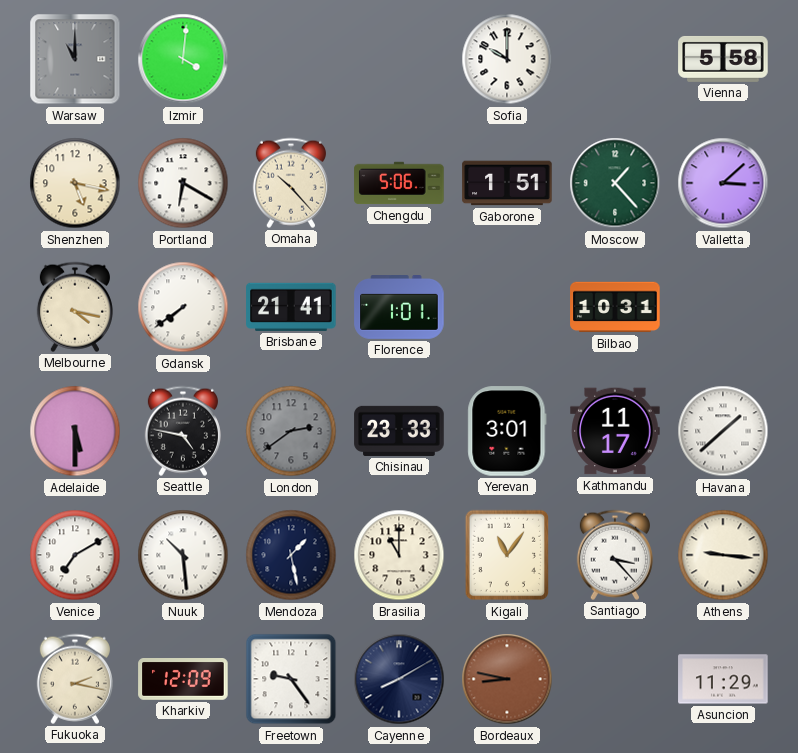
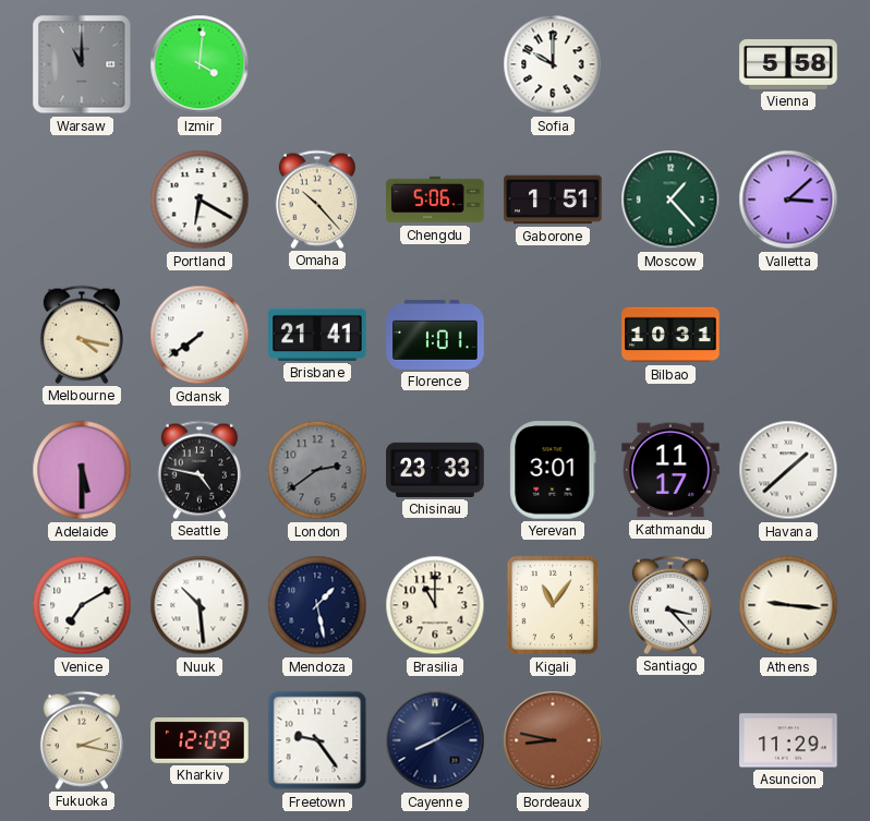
Shenzhen: 5:17 -> none
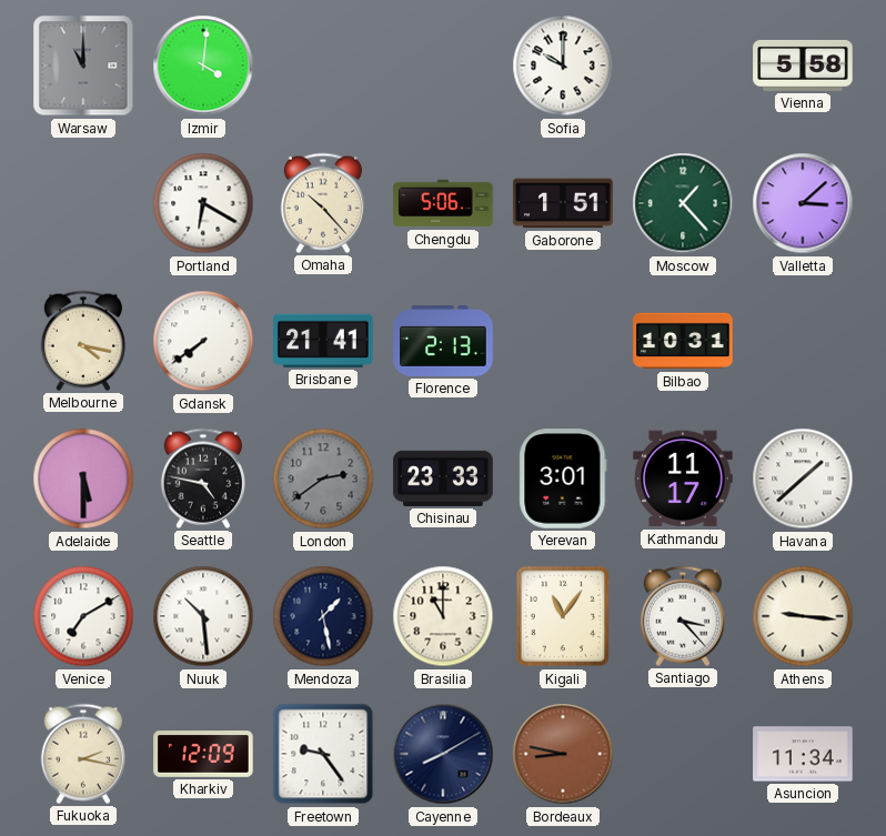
Florence: 1:01 -> 2:13
Asuncion: 11:29 -> 11:34
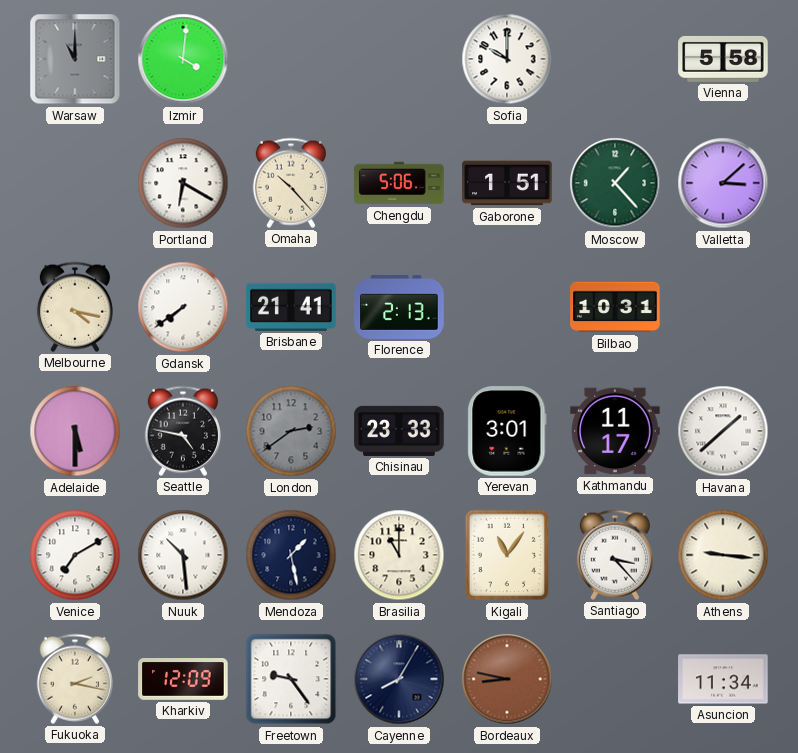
Cayenne: 8:10 -> 8:05
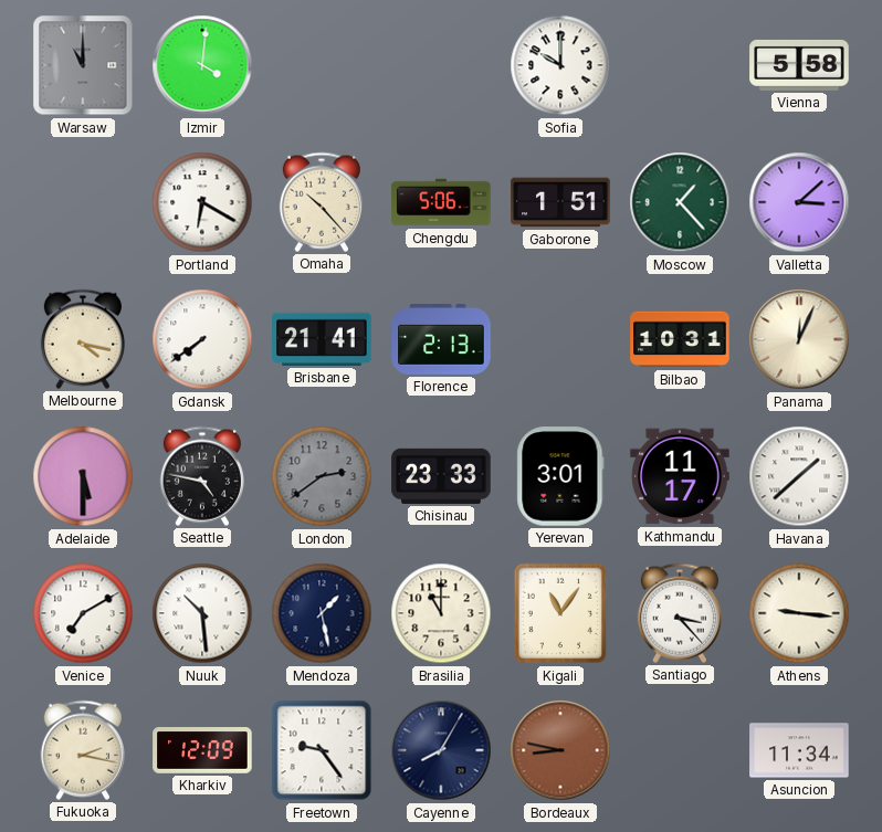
Panama: none -> 12:04
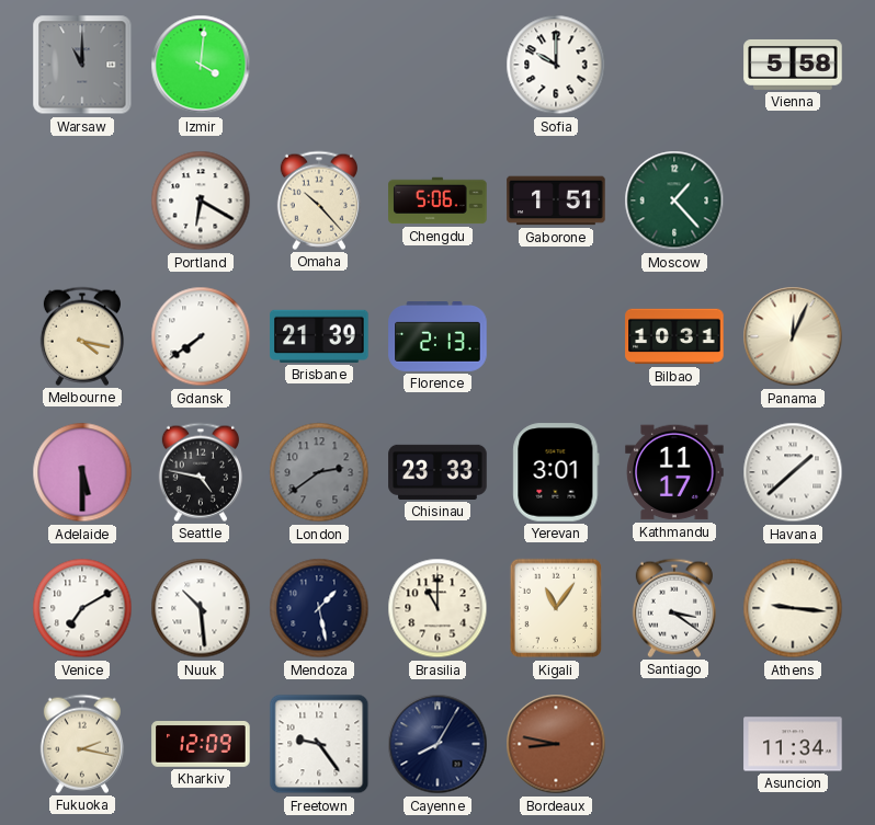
Valletta: 3:08 -> none
Brisbane: 21:41 -> 21:39
Santiago: 3:23 -> 3:21
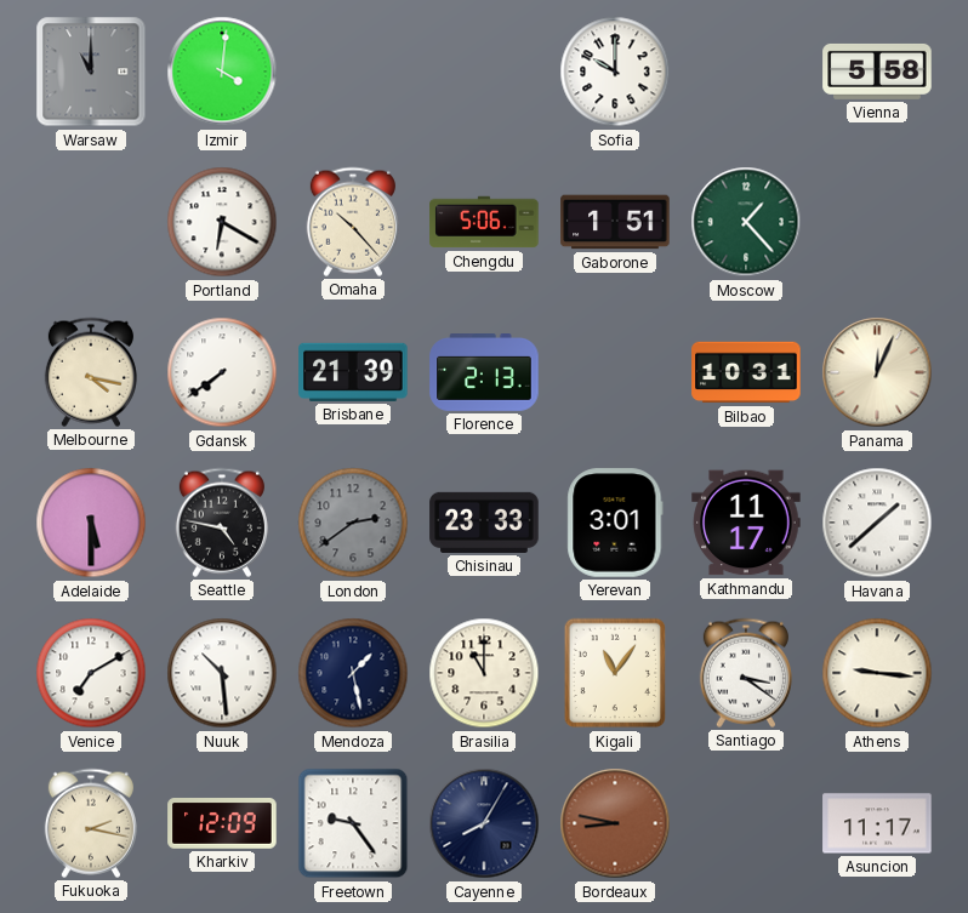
Asuncion: 11:34 -> 11:17
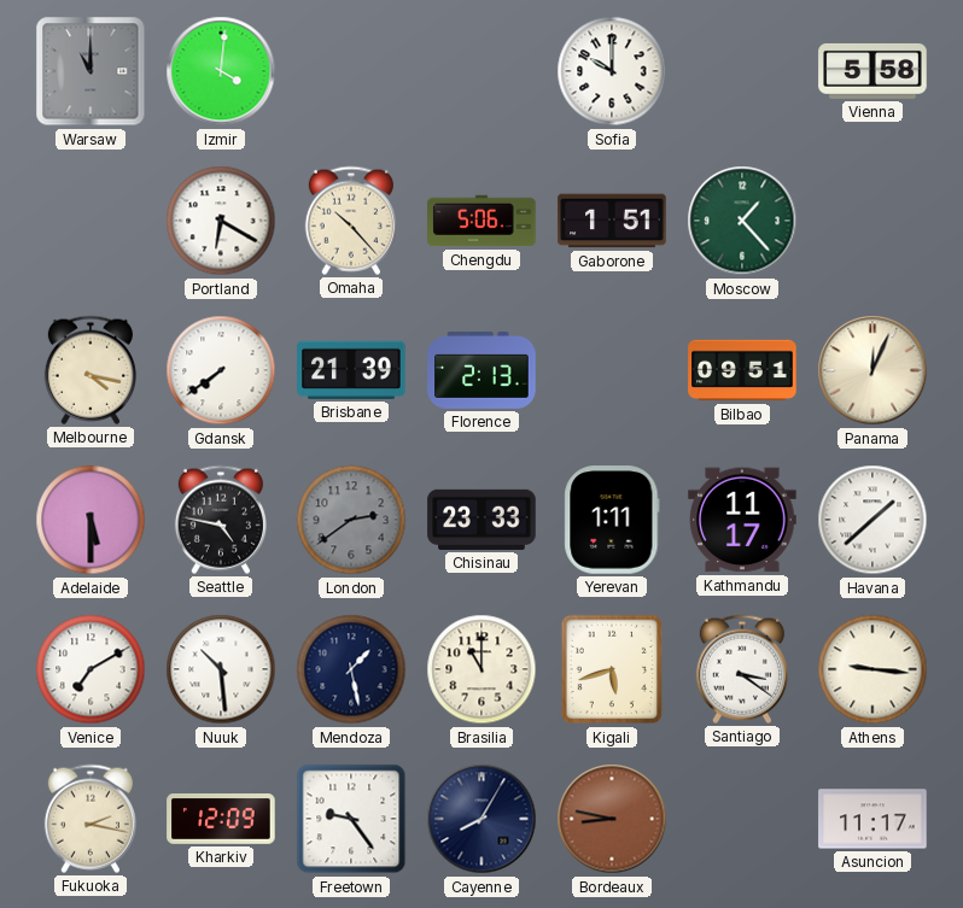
Bilbao: 10:31 -> 09:51
Yerevan: 3:01 -> 1:11
Kigali: 11:06 -> 5:42
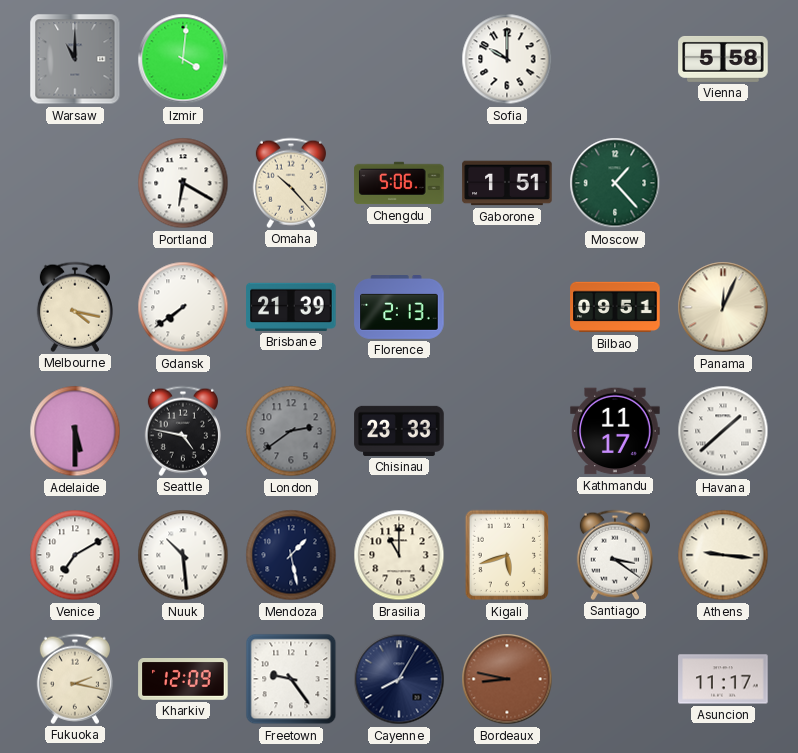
Yerevan: 1:11 -> none
